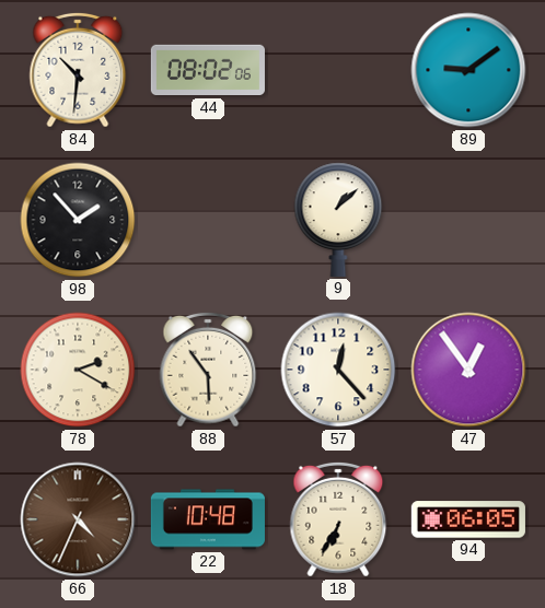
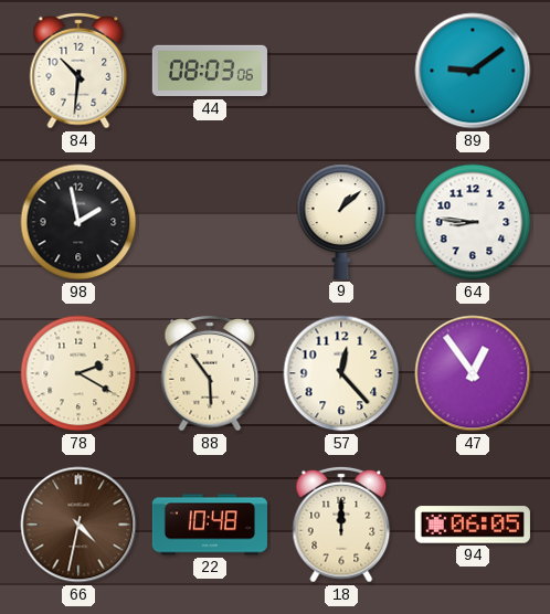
44: 08:02 -> 08:03
98: 1:53 -> 1:58
64: none -> 8:46
66: 4:34 -> 4:32
18: 6:35 -> 12:00
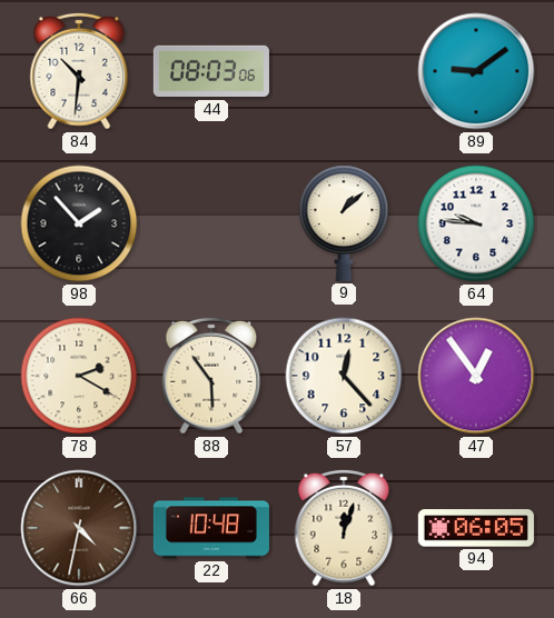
98: 1:58 -> 1:53
64: 8:46 -> 9:46
18: 12:00 -> 12:03
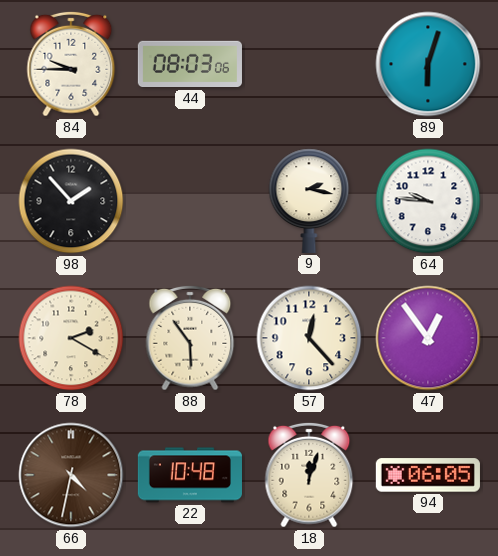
84: 10:31 -> 9:45
89: 9:09 -> 6:03
9: 1:08 -> 2:17
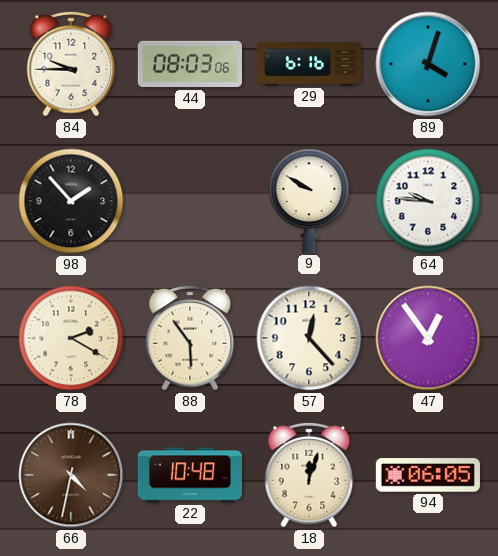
29: none -> 6:16
89: 6:03 -> 4:03
9: 2:17 -> 9:50
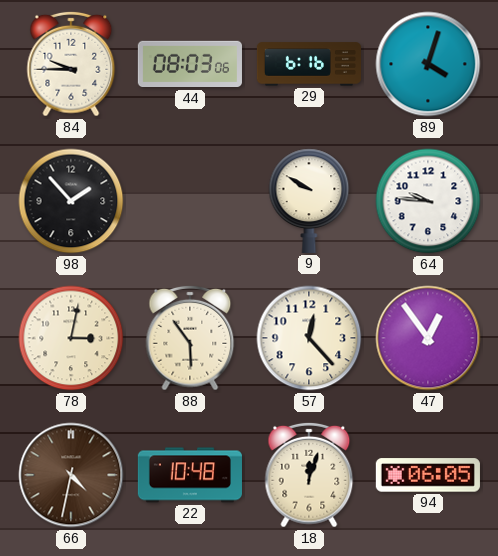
78: 2:20 -> 3:02
